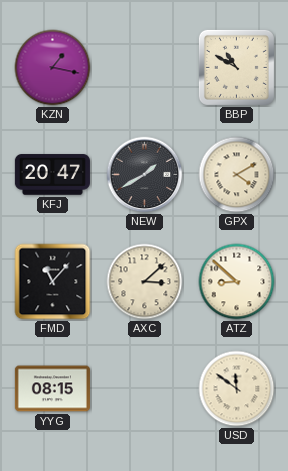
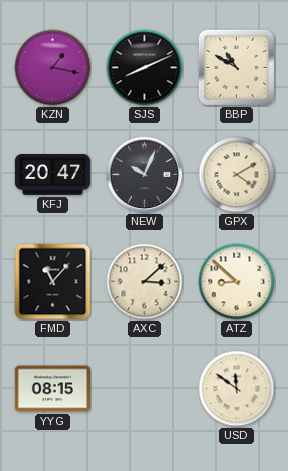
SJS: none -> 8:11
NEW: 1:40 -> 10:04
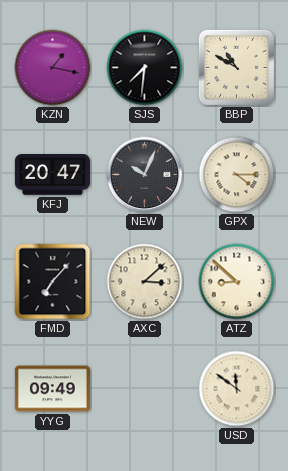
SJS: 8:11 -> 7:31
GPX: 4:10 -> 4:15
FMD: 11:07 -> 7:07
YYG: 08:15 -> 09:49
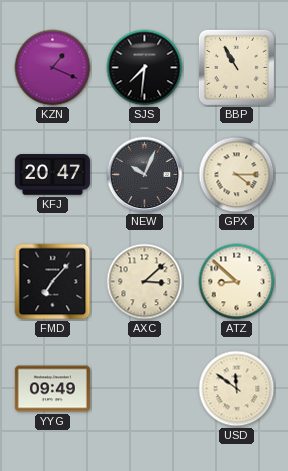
KZN: 1:17 -> 1:19
BBP: 10:50 -> 10:55
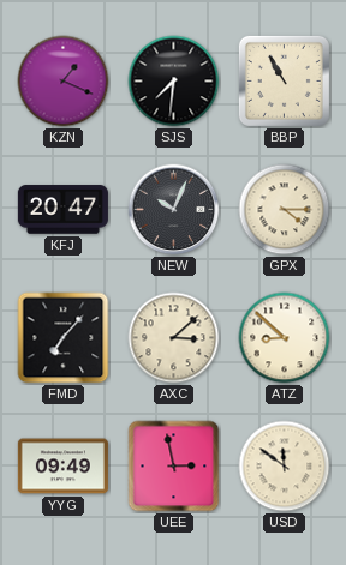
UEE: none -> 2:58
